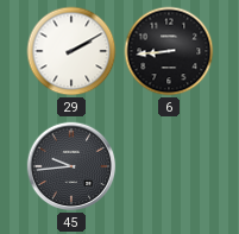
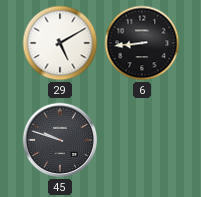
29: 2:10 -> 5:10
45: 9:44 -> 9:48
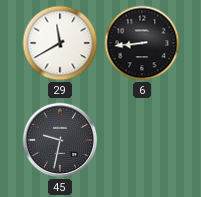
29: 5:10 -> 11:40
45: 9:48 -> 9:32
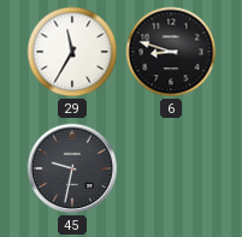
29: 11:40 -> 11:35
6: 8:44 -> 8:48
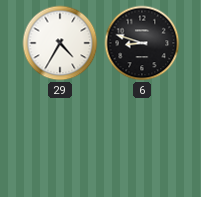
29: 11:35 -> 4:35
45: 9:32 -> none
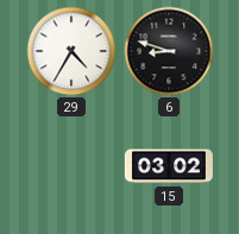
15: none -> 03:02
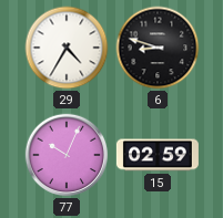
77: none -> 10:04
15: 03:02 -> 02:59
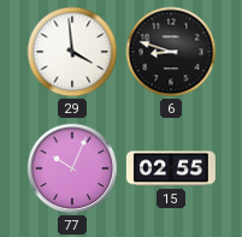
29: 4:35 -> 3:59
15: 02:59 -> 02:55
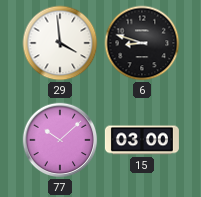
77: 10:04 -> 10:08
15: 02:55 -> 03:00
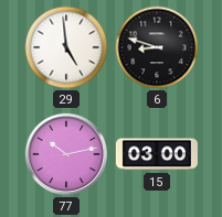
29: 3:59 -> 4:59
77: 10:08 -> 10:13
